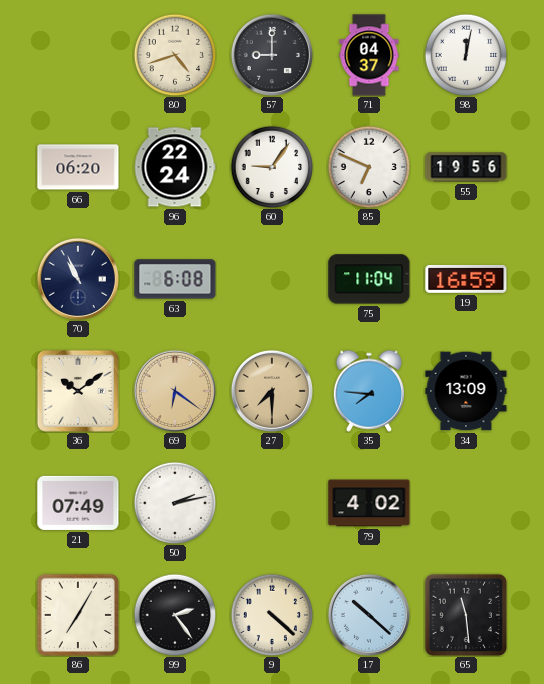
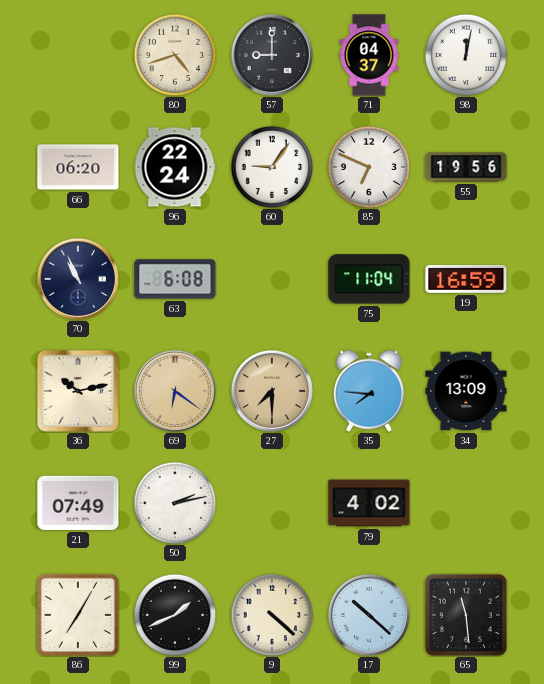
36: 10:09 -> 10:13
99: 2:24 -> 1:41
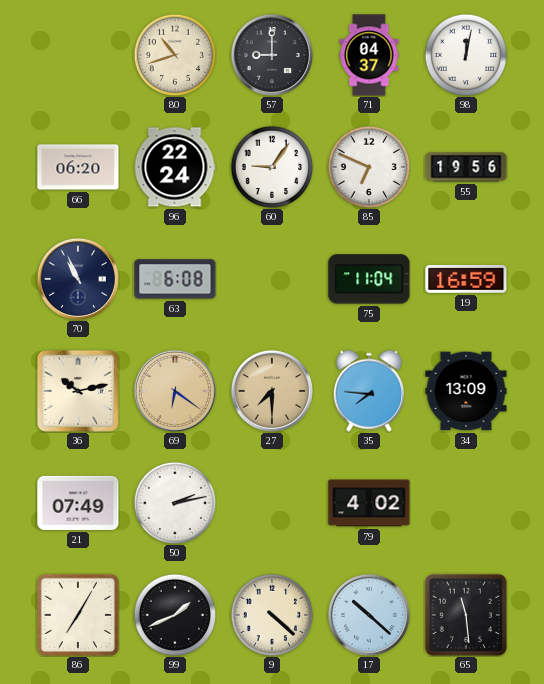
80: 4:42 -> 10:42
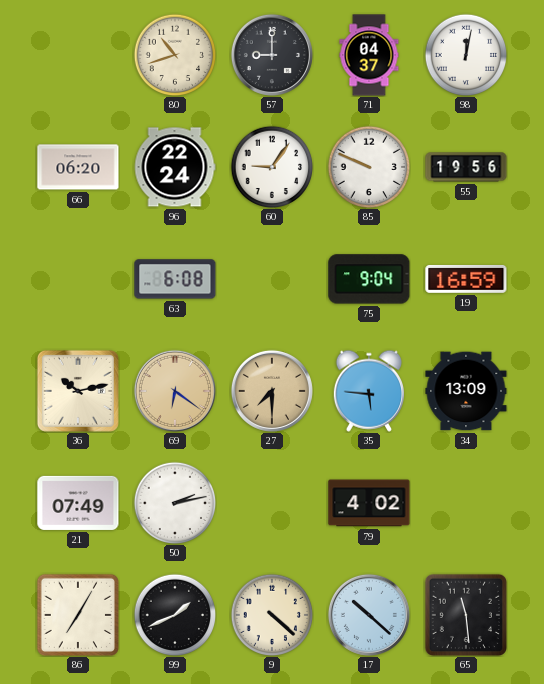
85: 6:49 -> 9:49
70: 10:56 -> none
75: 11:04 -> 9:04
35: 7:46 -> 5:46
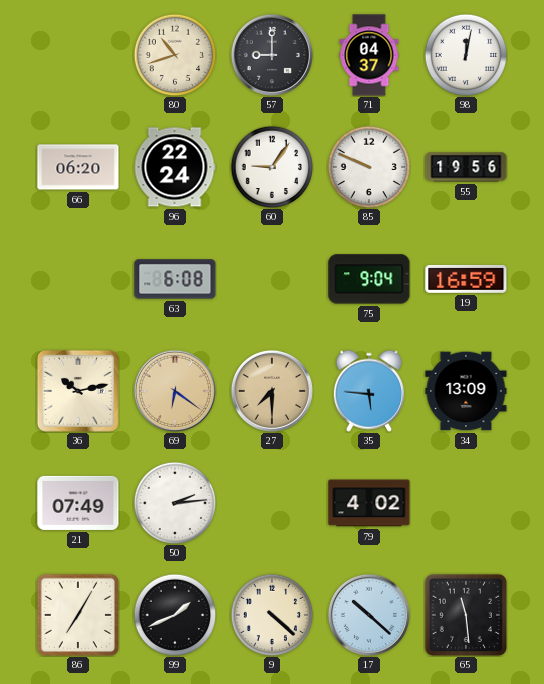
50: 2:13 -> 2:14
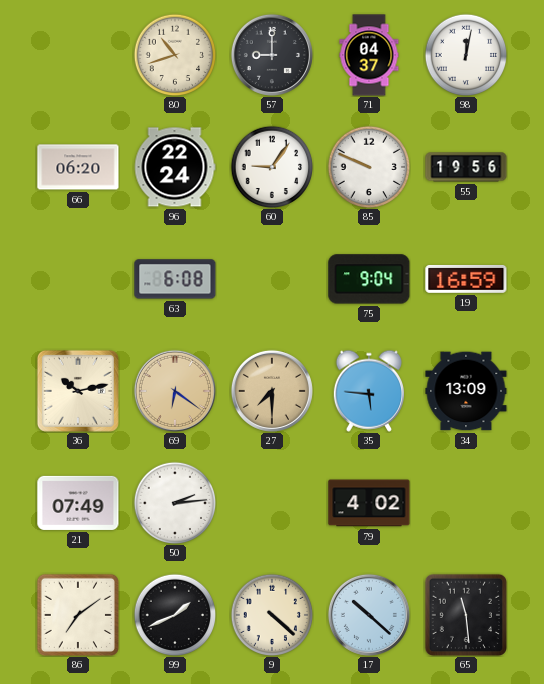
86: 7:05 -> 7:09
